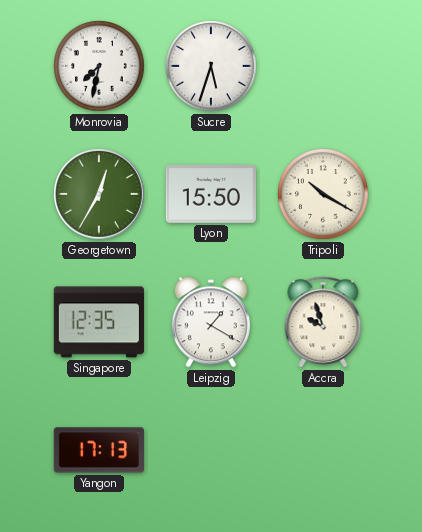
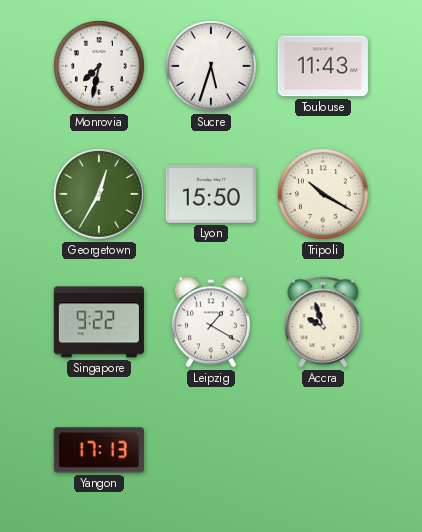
Toulouse: none -> 11:43
Singapore: 12:35 -> 9:22
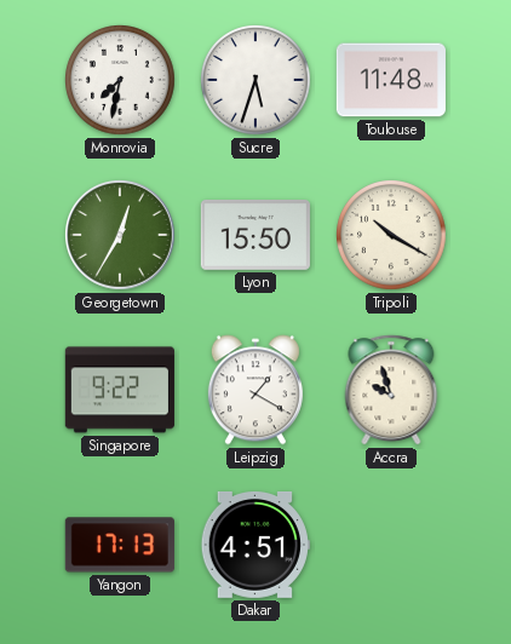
Toulouse: 11:43 -> 11:48
Dakar: none -> 4:51
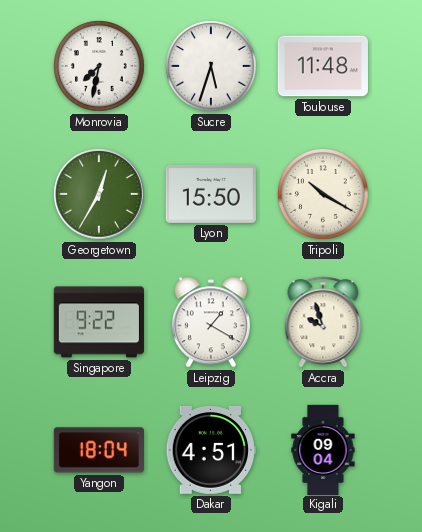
Yangon: 17:13 -> 18:04
Kigali: none -> 09:04
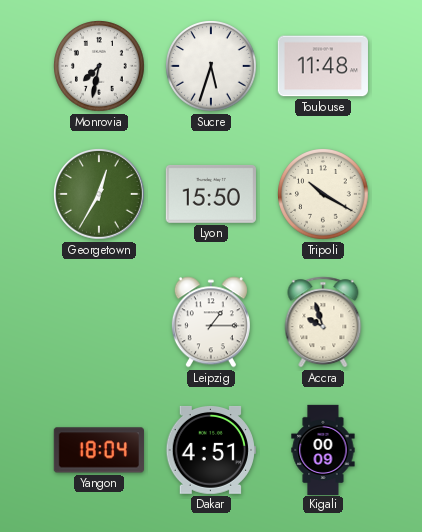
Singapore: 9:22 -> none
Leipzig: 1:20 -> 1:15
Kigali: 09:04 -> 00:09
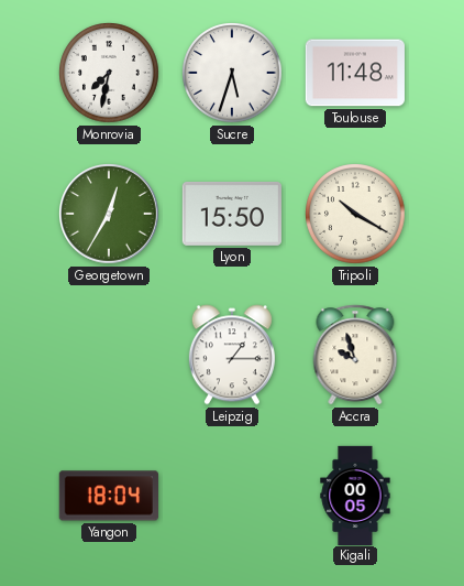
Dakar: 4:51 -> none
Kigali: 00:09 -> 00:05
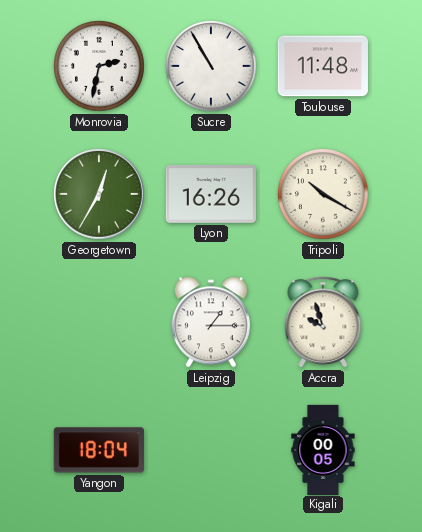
Monrovia: 7:32 -> 2:32
Sucre: 5:33 -> 10:55
Lyon: 15:50 -> 16:26
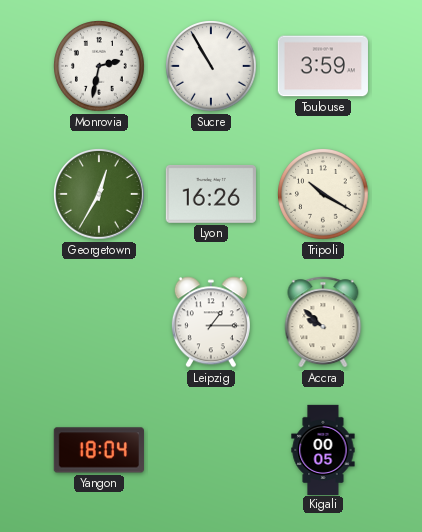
Toulouse: 11:48 -> 3:59
Accra: 9:57 -> 9:52
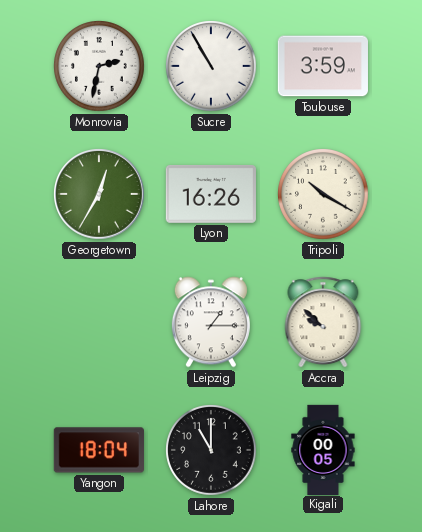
Lahore: none -> 11:00
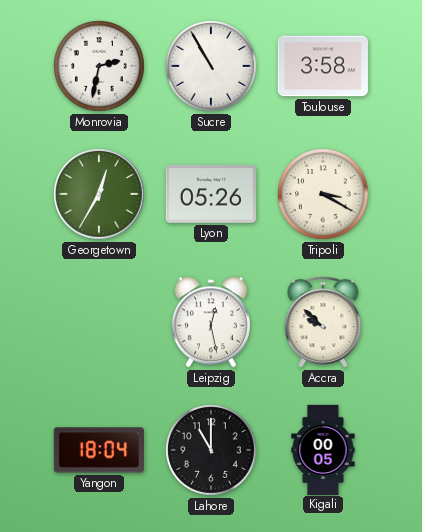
Toulouse: 3:59 -> 3:58
Lyon: 16:26 -> 05:26
Tripoli: 10:20 -> 3:20
Leipzig: 1:15 -> 12:28
